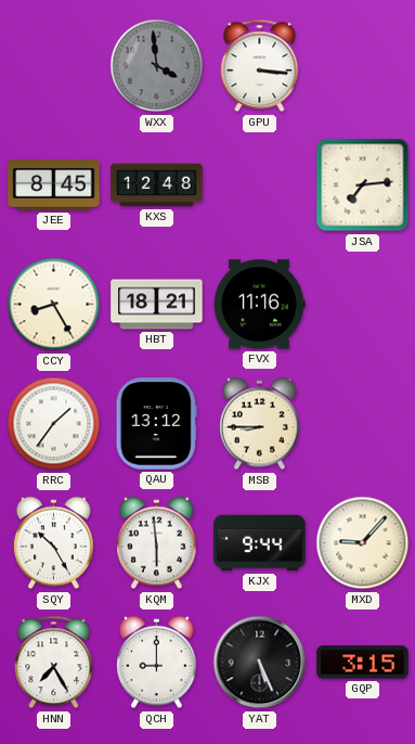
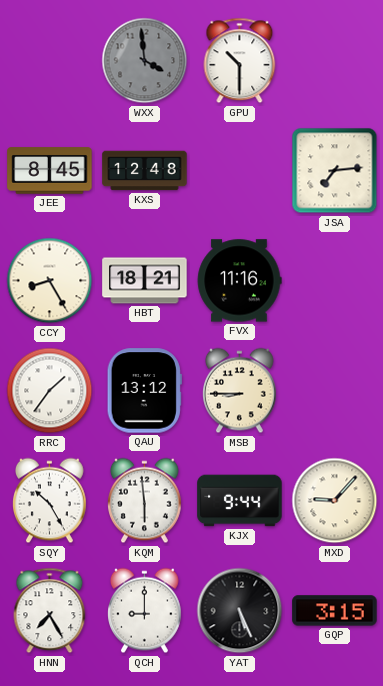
GPU: 3:16 -> 10:30
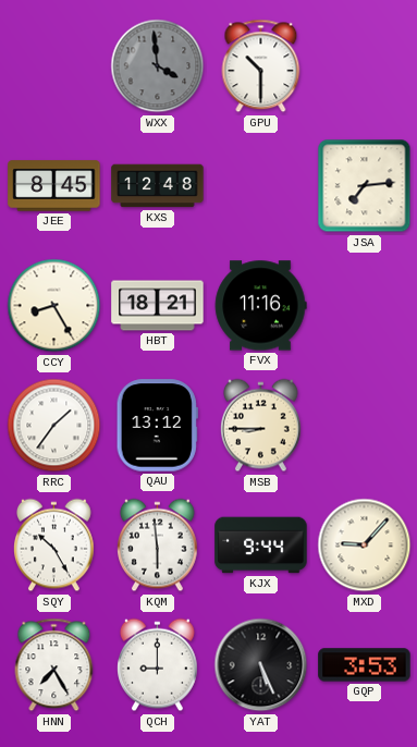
GQP: 3:15 -> 3:53
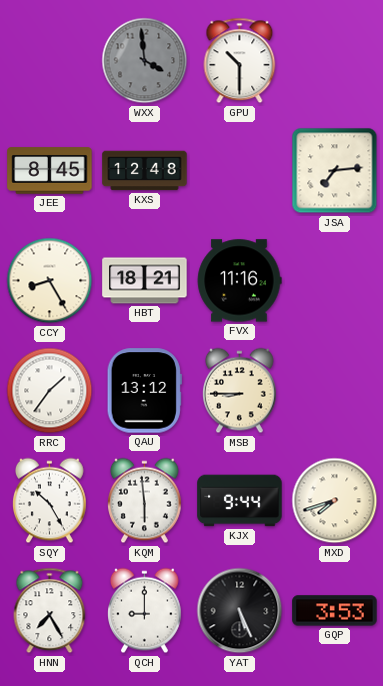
MXD: 9:07 -> 7:42
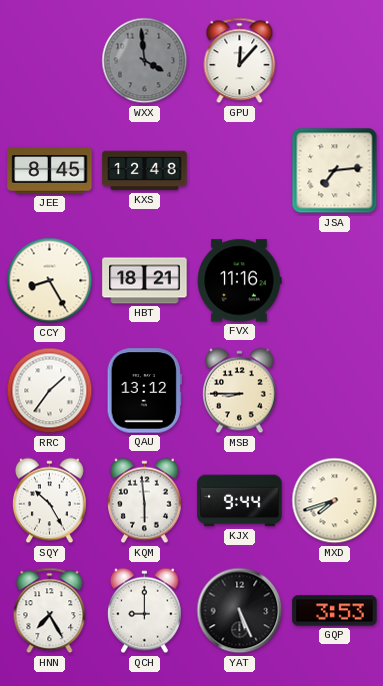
GPU: 10:30 -> 12:07
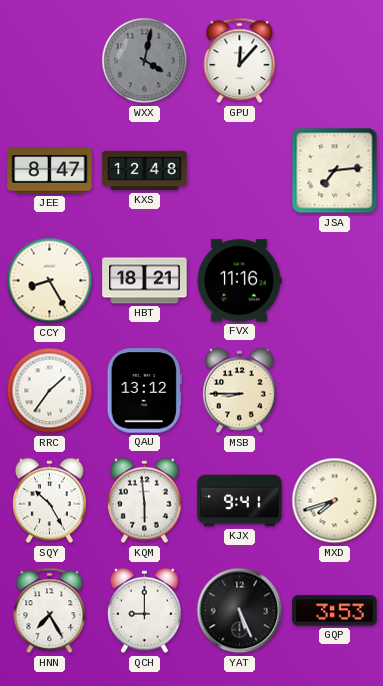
WXX: 3:59 -> 4:02
JEE: 8:45 -> 8:47
KJX: 9:44 -> 9:41
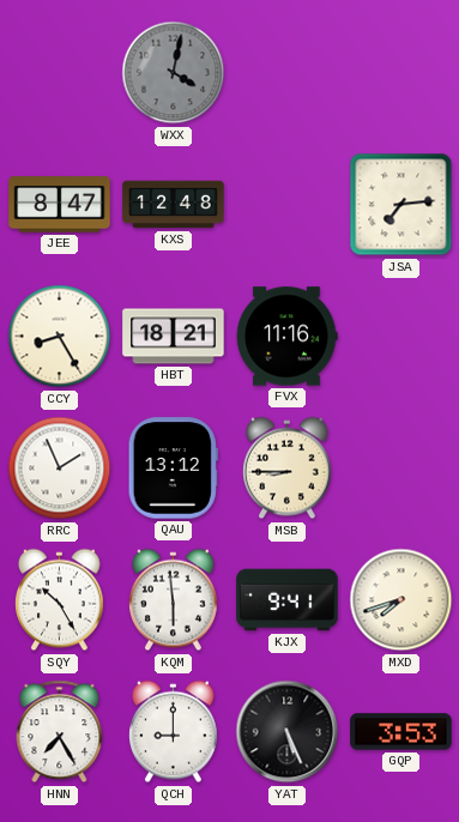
GPU: 12:07 -> none
RRC: 1:36 -> 1:56
